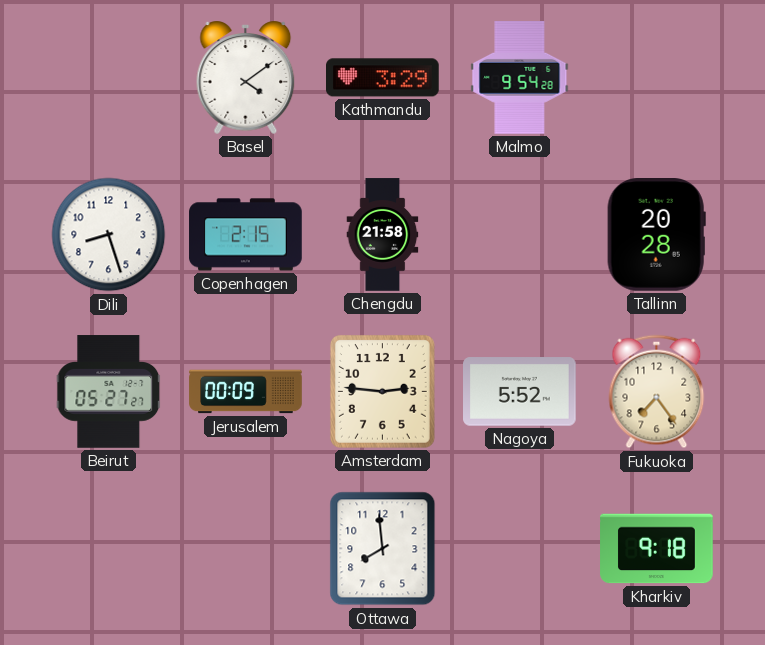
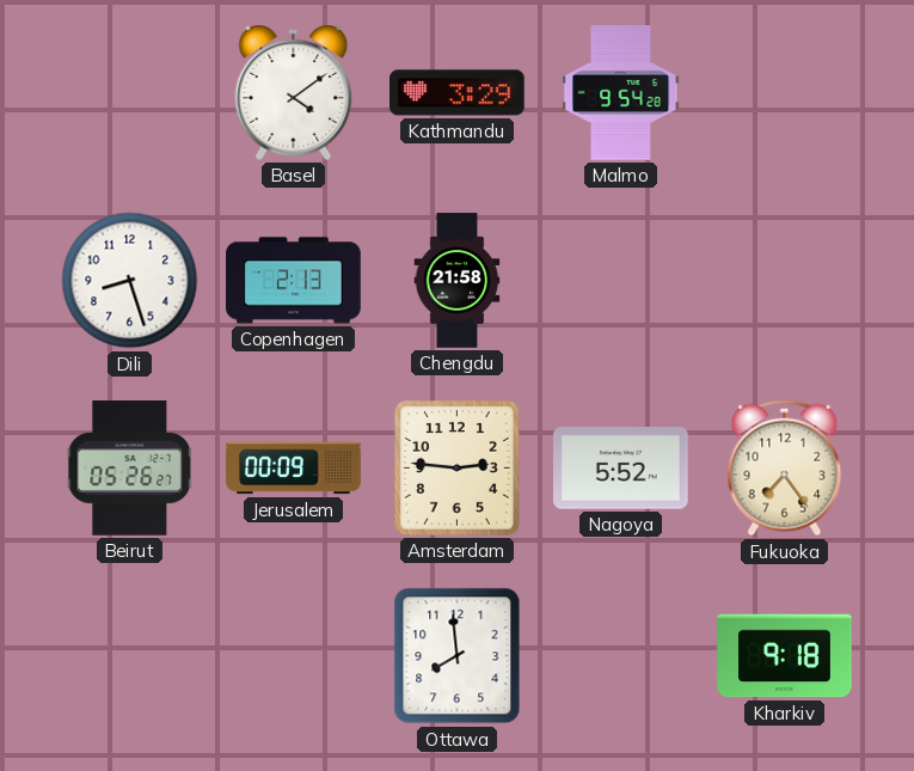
Copenhagen: 2:15 -> 2:13
Tallinn: 20:28 -> none
Beirut: 05:27 -> 05:26
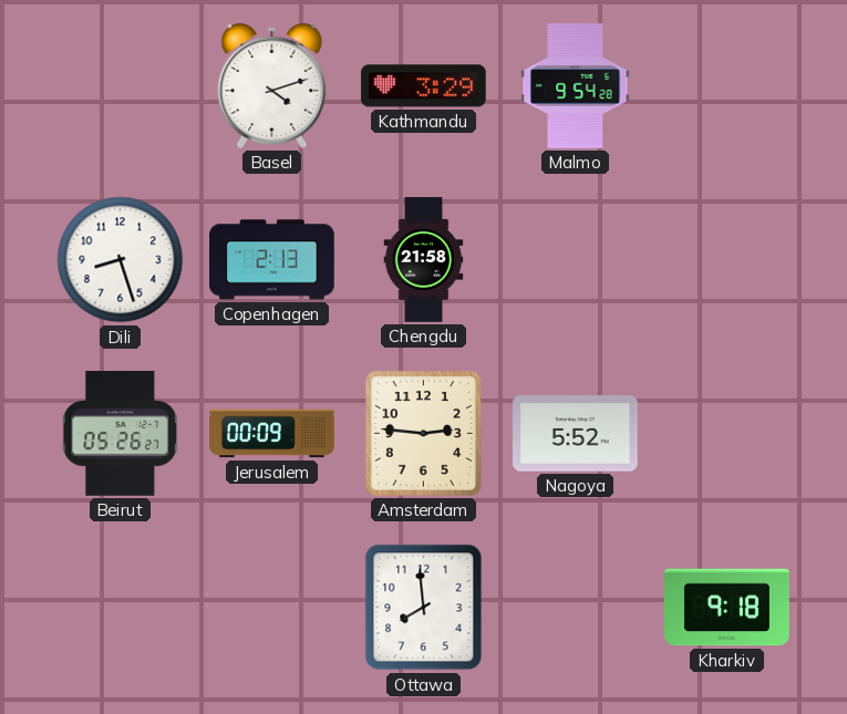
Basel: 4:09 -> 4:12
Fukuoka: 7:24 -> none
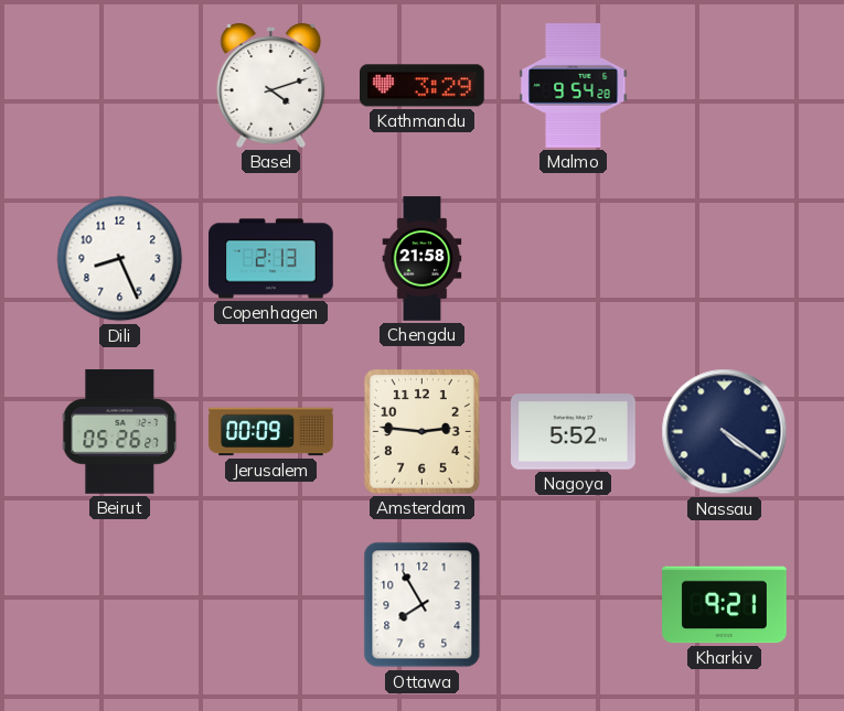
Dili: 8:27 -> 8:26
Nassau: none -> 4:21
Ottawa: 7:59 -> 7:55
Kharkiv: 9:18 -> 9:21
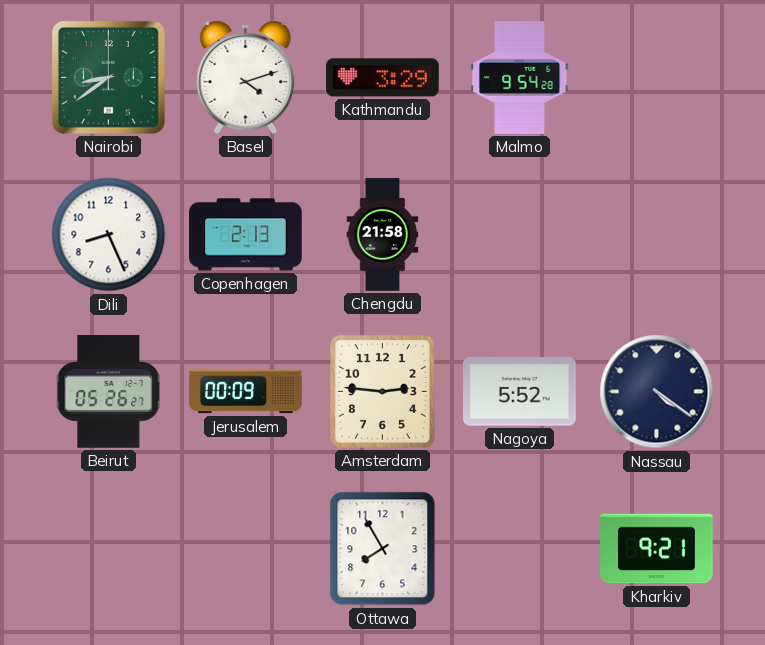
Nairobi: none -> 8:39
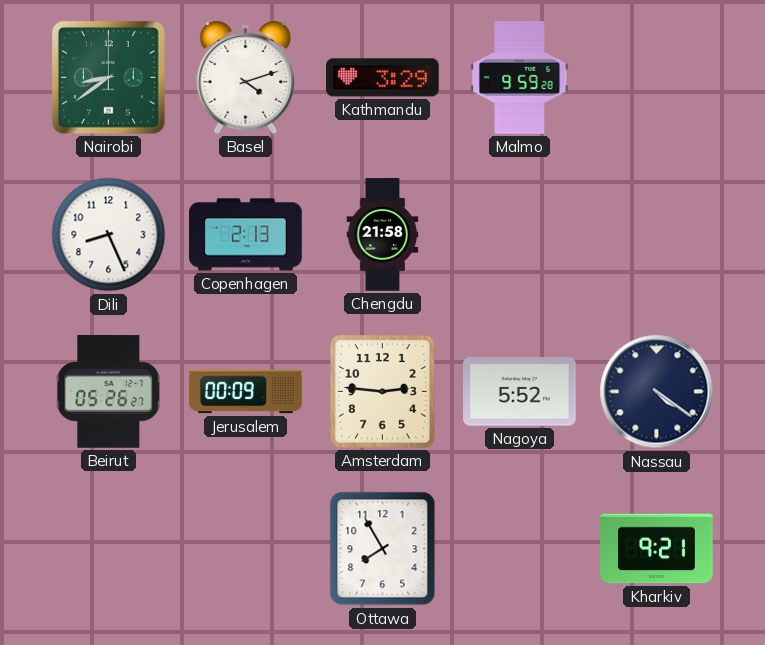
Malmo: 9:54 -> 9:59
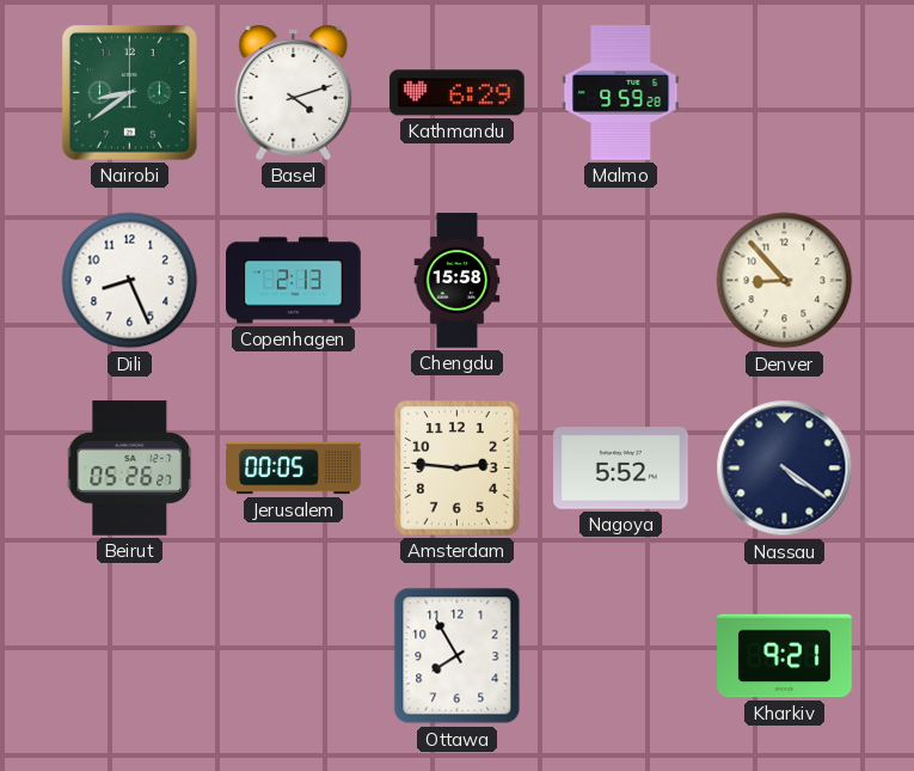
Kathmandu: 3:29 -> 6:29
Chengdu: 21:58 -> 15:58
Denver: none -> 8:53
Jerusalem: 00:09 -> 00:05
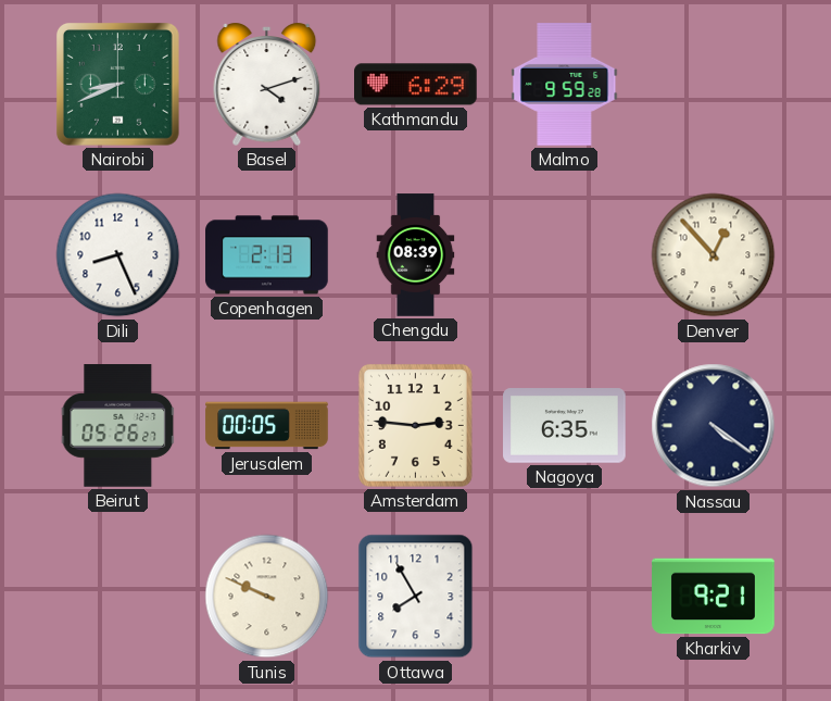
Nairobi: 8:39 -> 8:41
Chengdu: 15:58 -> 08:39
Denver: 8:53 -> 12:53
Nagoya: 5:52 -> 6:35
Tunis: none -> 9:49
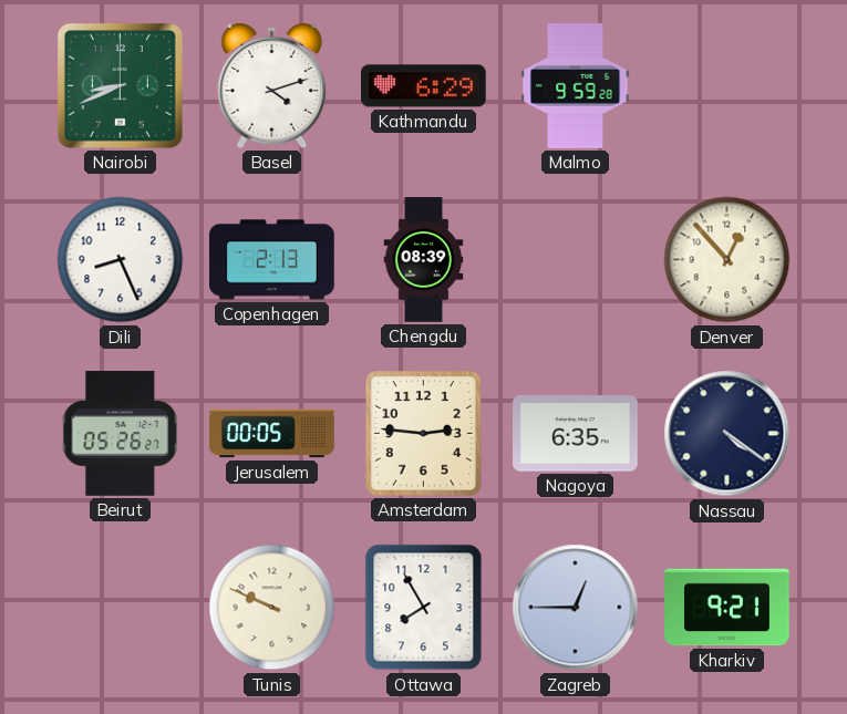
Zagreb: none -> 12:45
